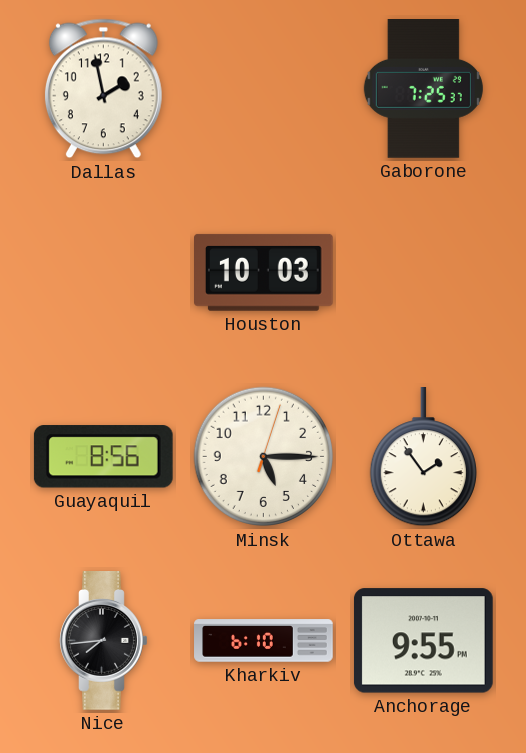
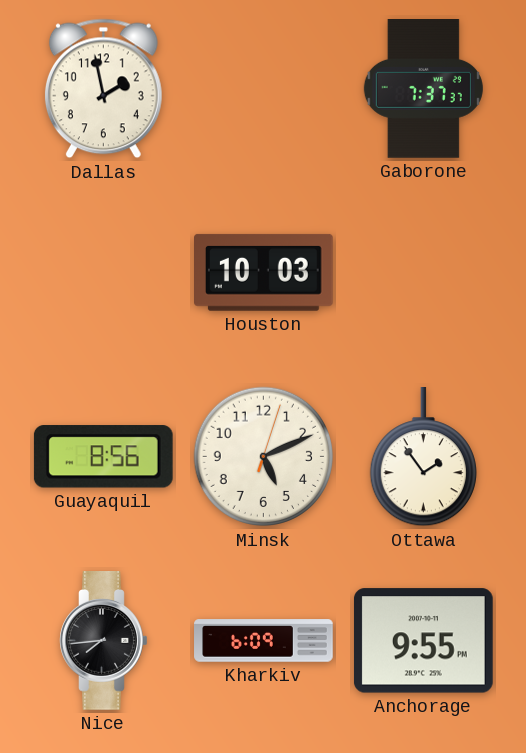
Gaborone: 7:25 -> 7:37
Minsk: 5:15 -> 5:11
Kharkiv: 6:10 -> 6:09
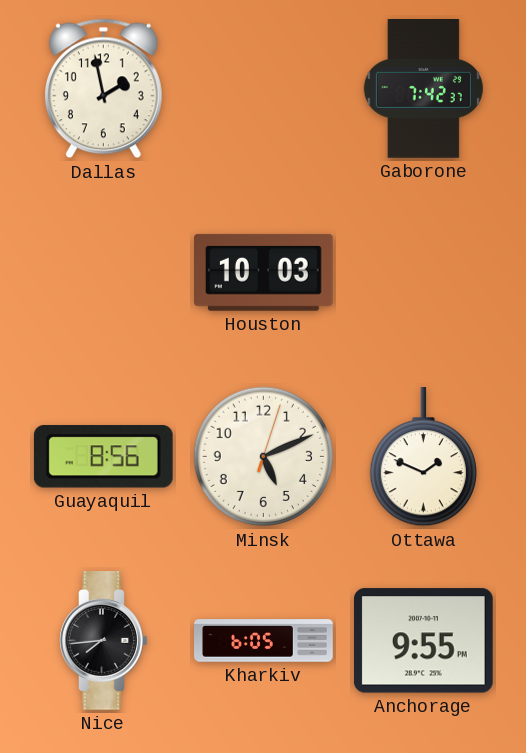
Gaborone: 7:37 -> 7:42
Ottawa: 1:54 -> 1:49
Kharkiv: 6:09 -> 6:05
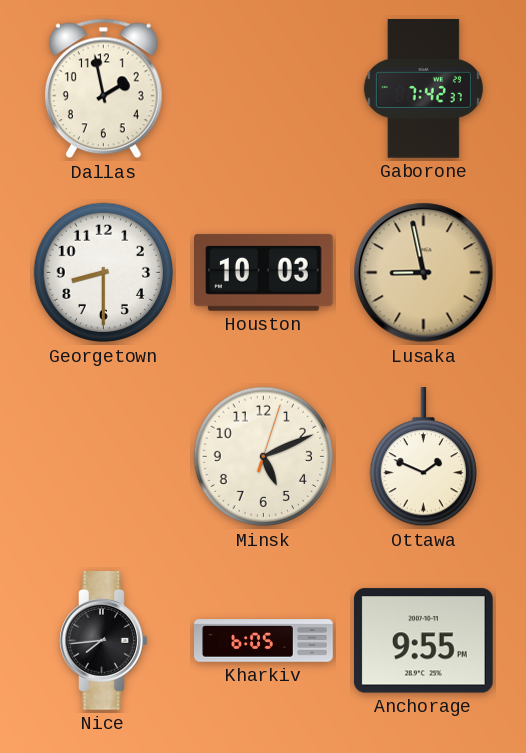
Georgetown: none -> 8:30
Lusaka: none -> 8:58
Guayaquil: 8:56 -> none
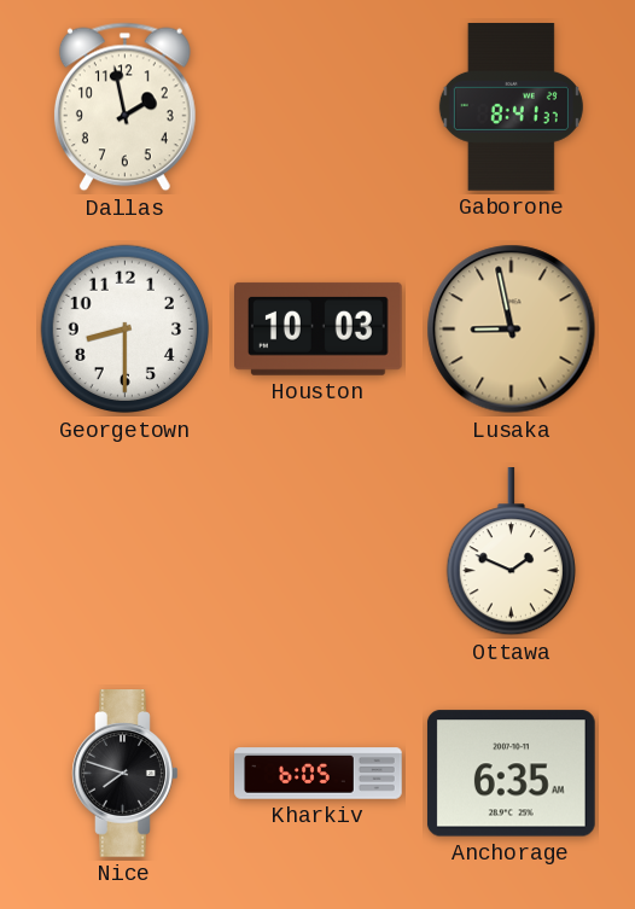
Gaborone: 7:42 -> 8:41
Minsk: 5:11 -> none
Nice: 7:44 -> 7:48
Anchorage: 9:55 -> 6:35
